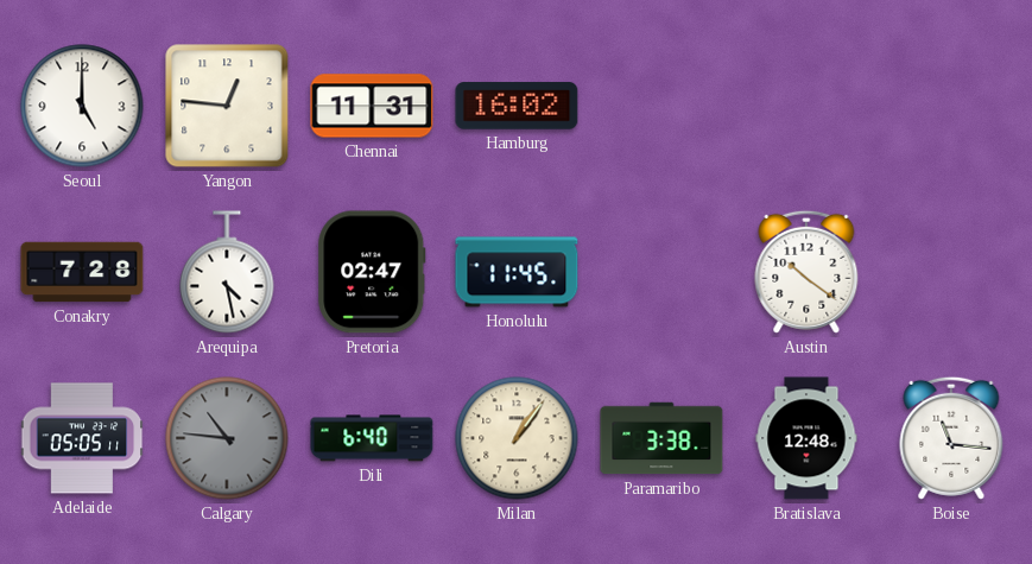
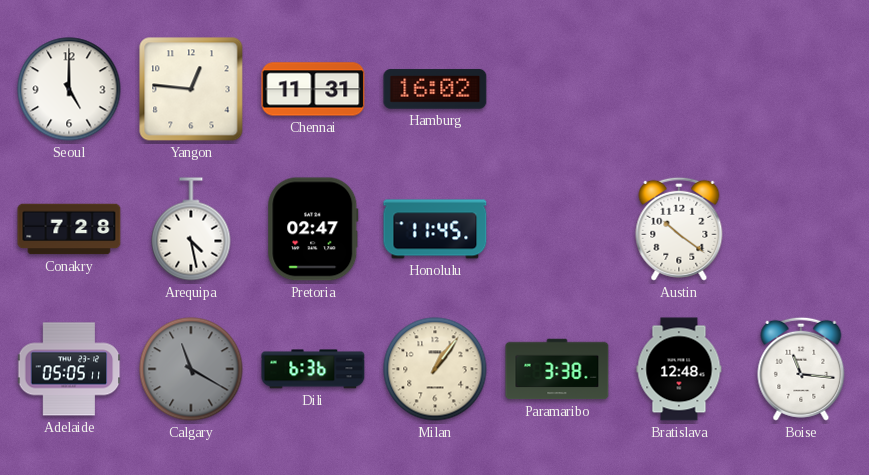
Calgary: 10:46 -> 11:20
Dili: 6:40 -> 6:36
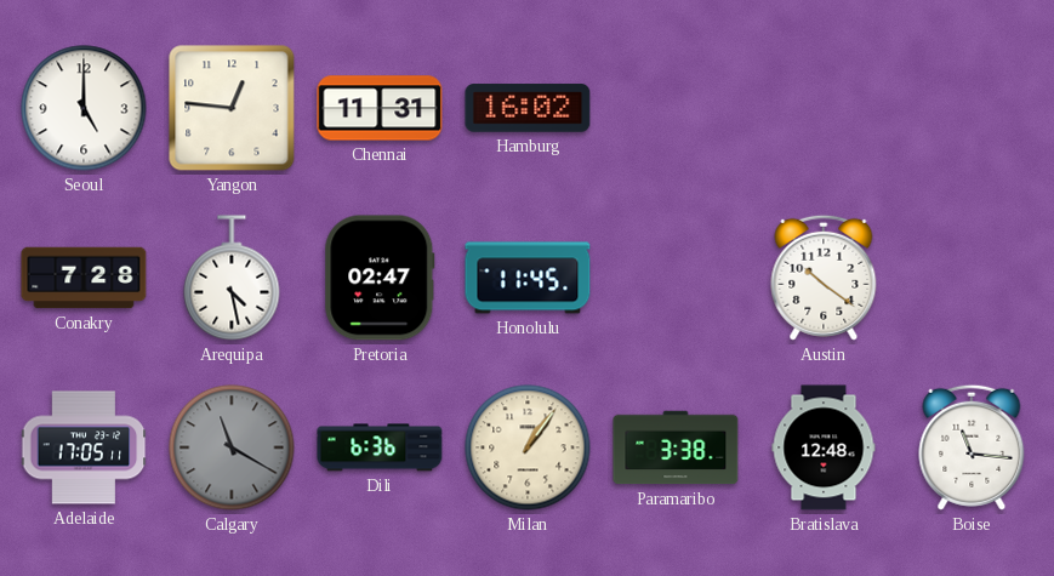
Adelaide: 05:05 -> 17:05
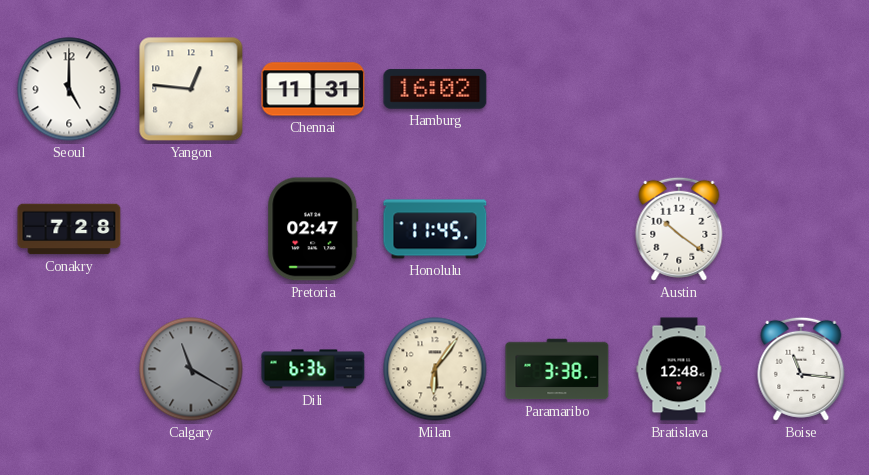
Arequipa: 4:28 -> none
Adelaide: 17:05 -> none
Milan: 1:06 -> 6:06
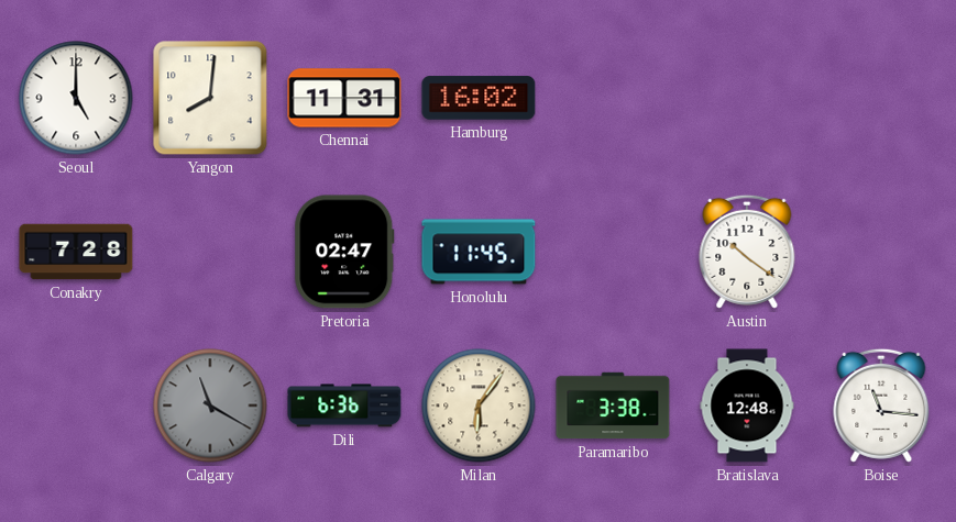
Yangon: 12:46 -> 8:01
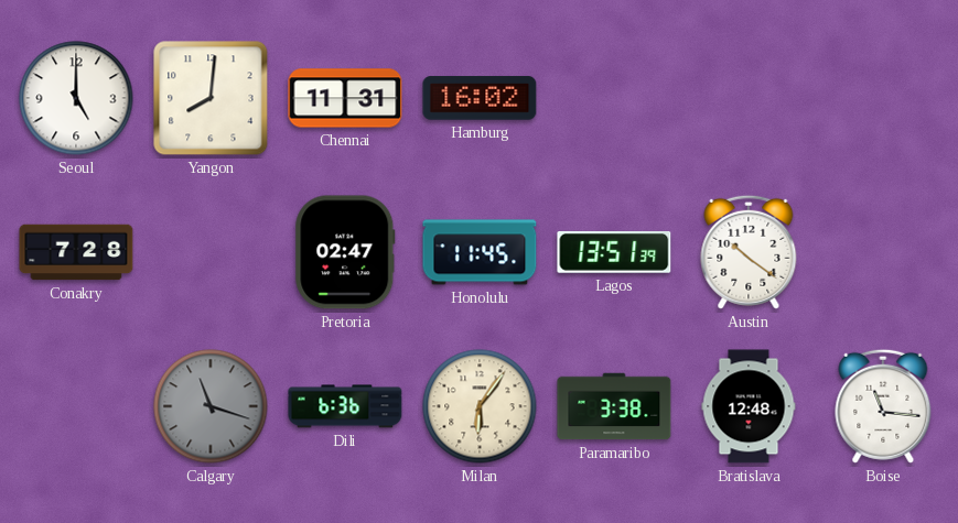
Lagos: none -> 13:51
Calgary: 11:20 -> 11:18
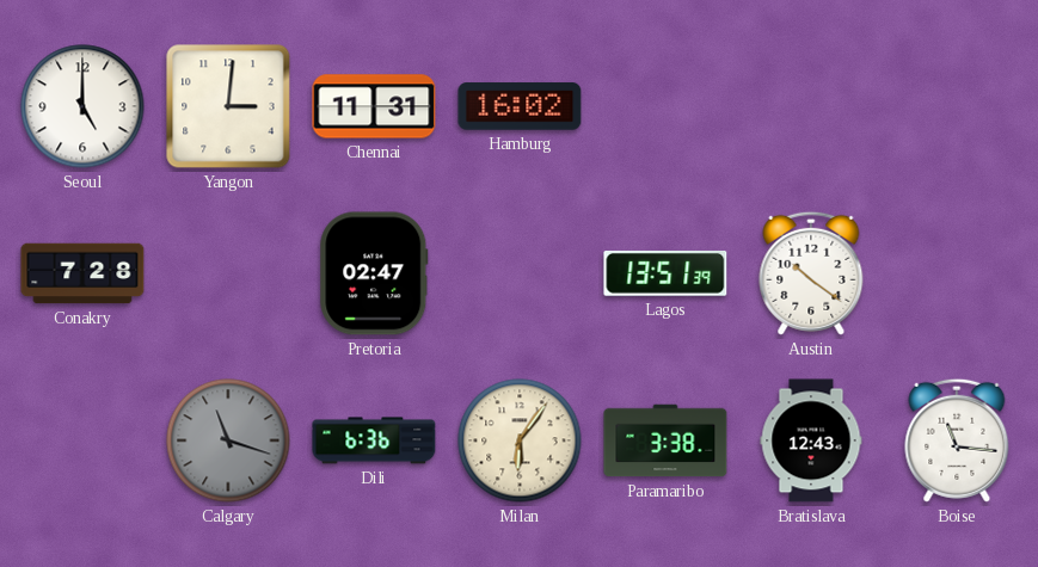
Yangon: 8:01 -> 3:01
Honolulu: 11:45 -> none
Bratislava: 12:48 -> 12:43
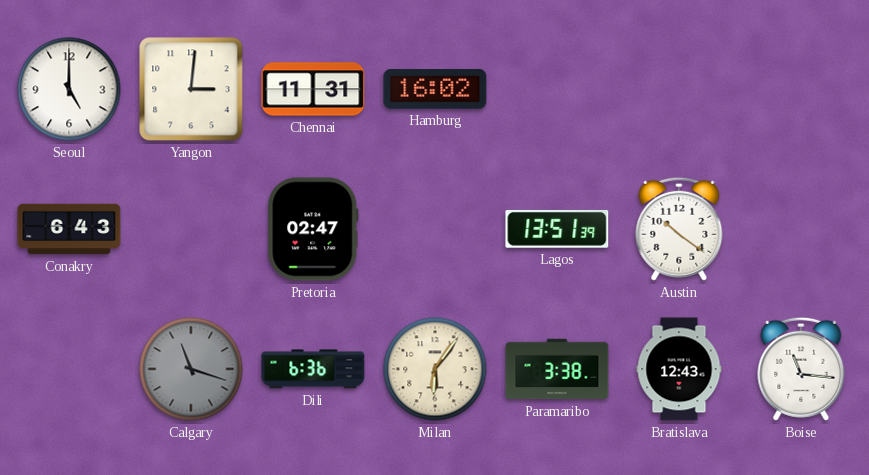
Conakry: 7:28 -> 6:43
